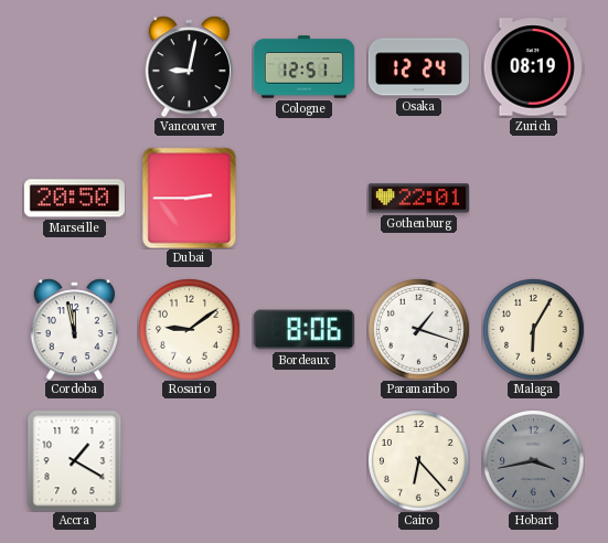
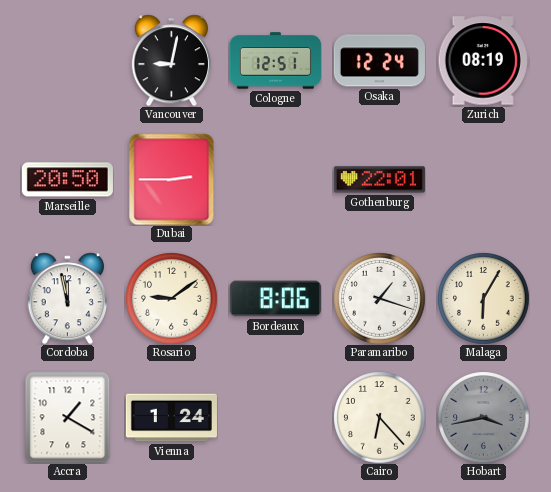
Vienna: none -> 1:24
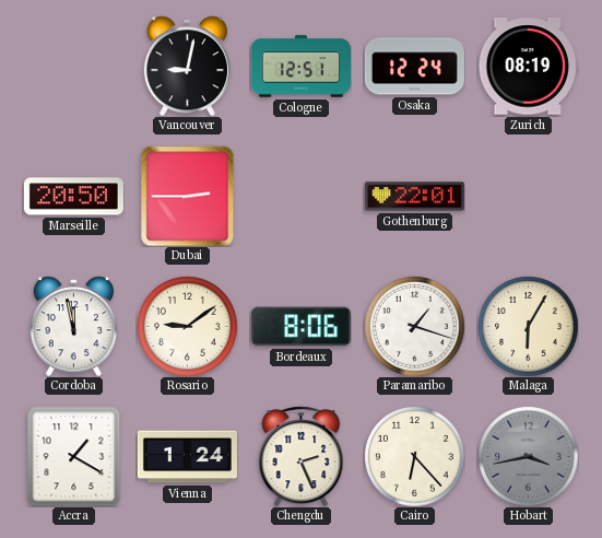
Chengdu: none -> 2:26
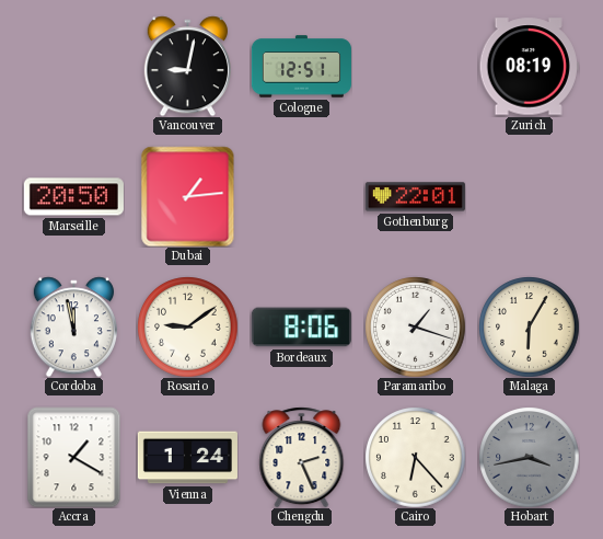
Osaka: 12:24 -> none
Dubai: 2:45 -> 1:14
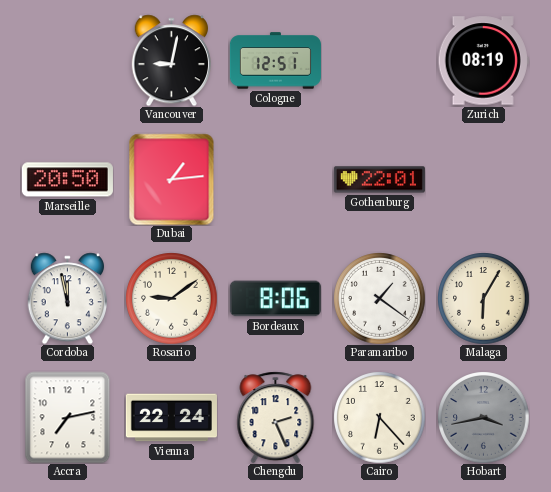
Paramaribo: 1:18 -> 1:21
Accra: 1:20 -> 7:13
Vienna: 1:24 -> 22:24
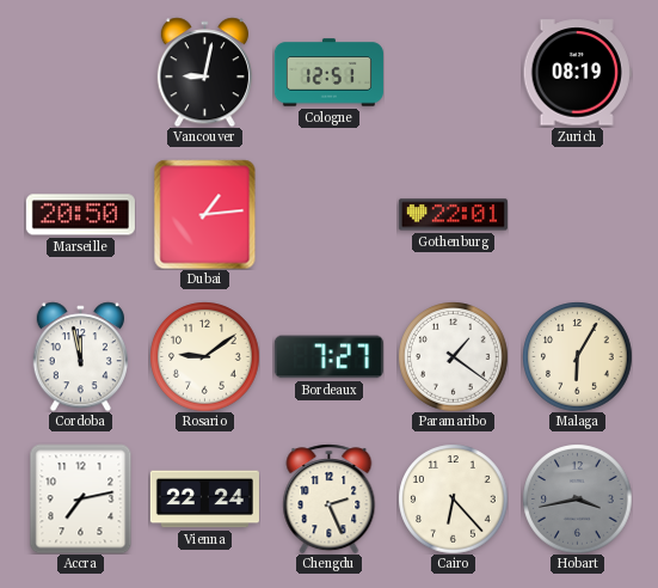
Bordeaux: 8:06 -> 7:27
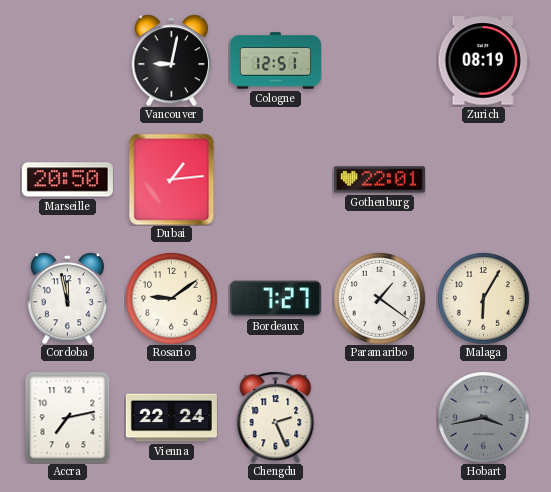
Cairo: 6:23 -> none
